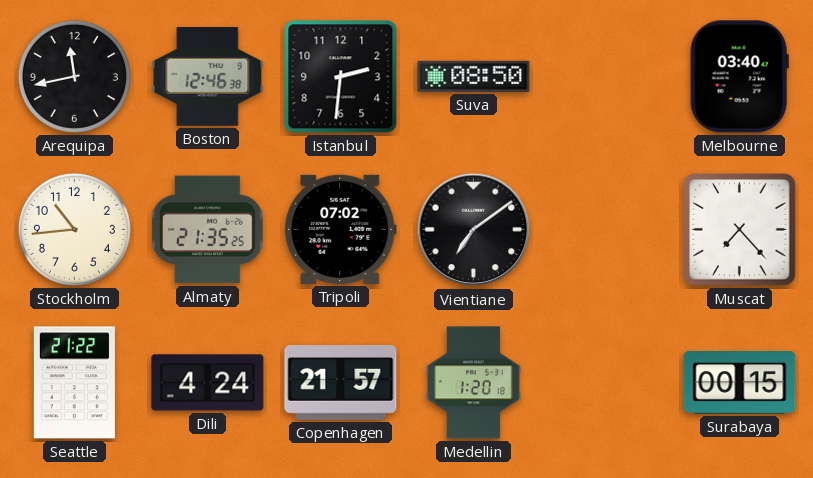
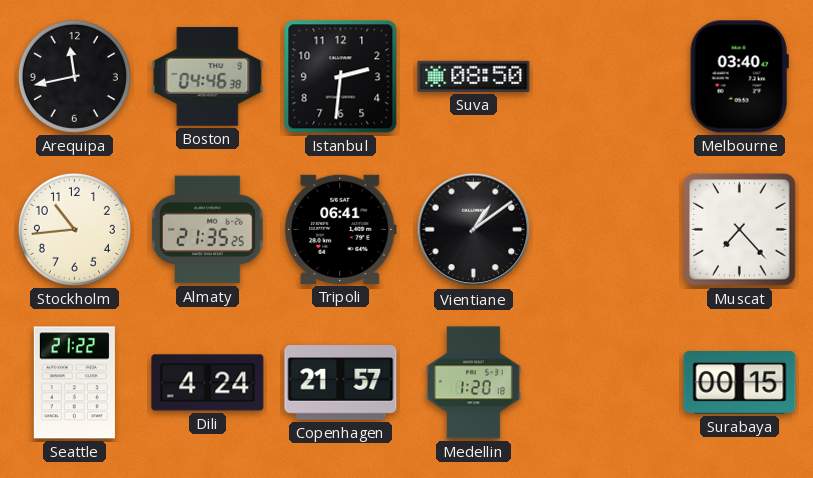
Boston: 12:46 -> 04:46
Tripoli: 07:02 -> 06:41
Vientiane: 7:09 -> 1:09
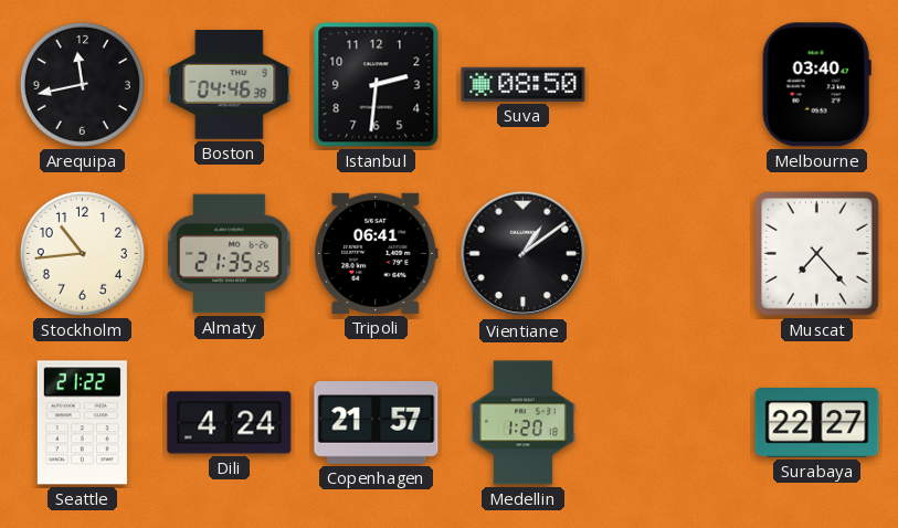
Surabaya: 00:15 -> 22:27
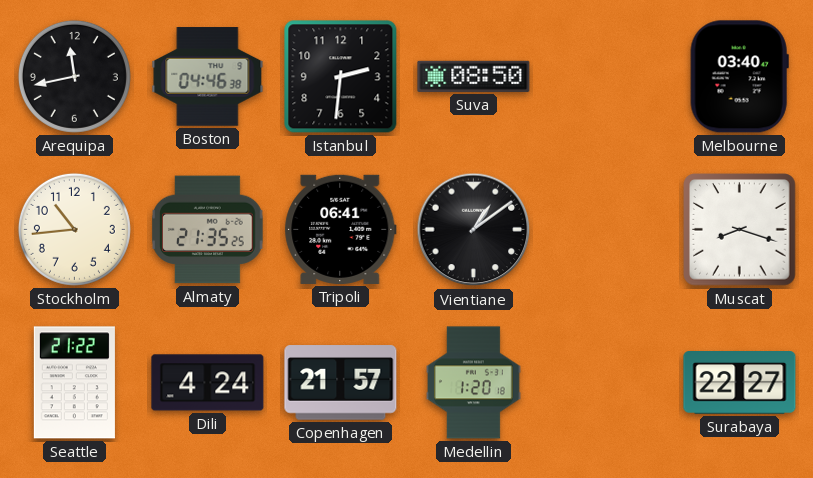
Muscat: 7:23 -> 8:18
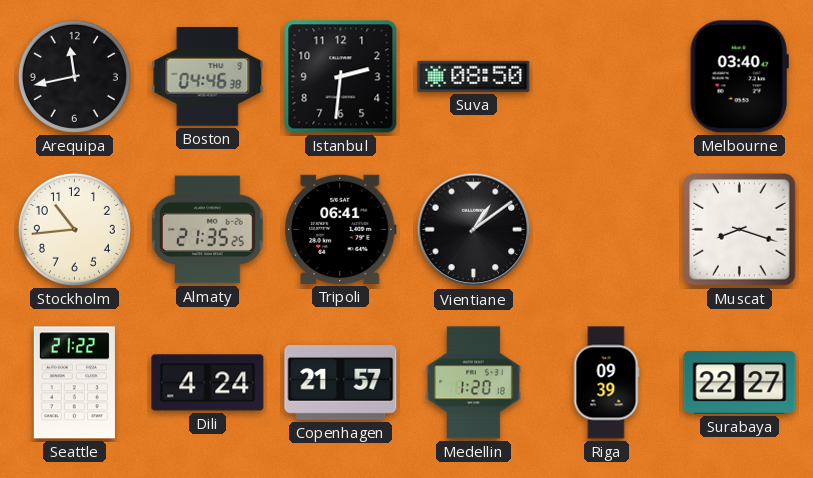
Riga: none -> 09:39
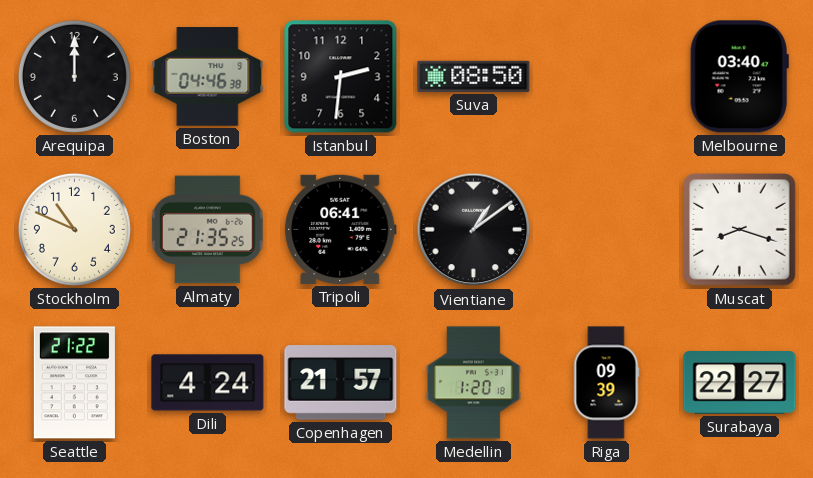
Arequipa: 11:43 -> 12:00
Stockholm: 10:44 -> 10:49
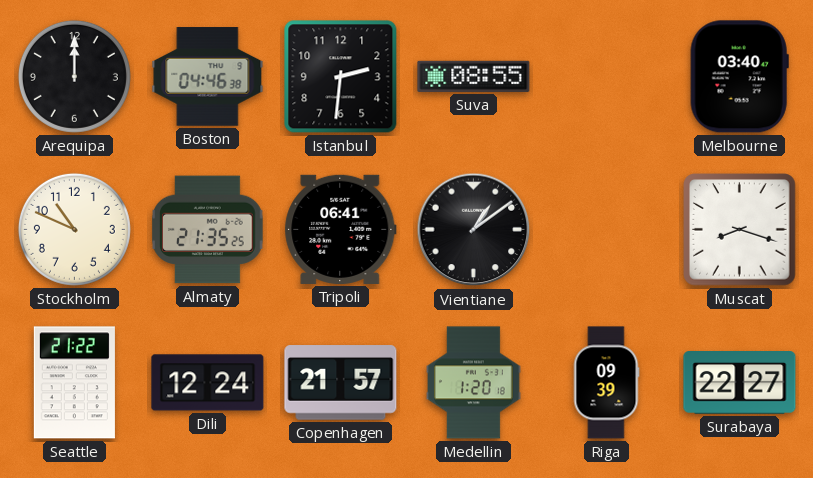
Suva: 08:50 -> 08:55
Dili: 4:24 -> 12:24
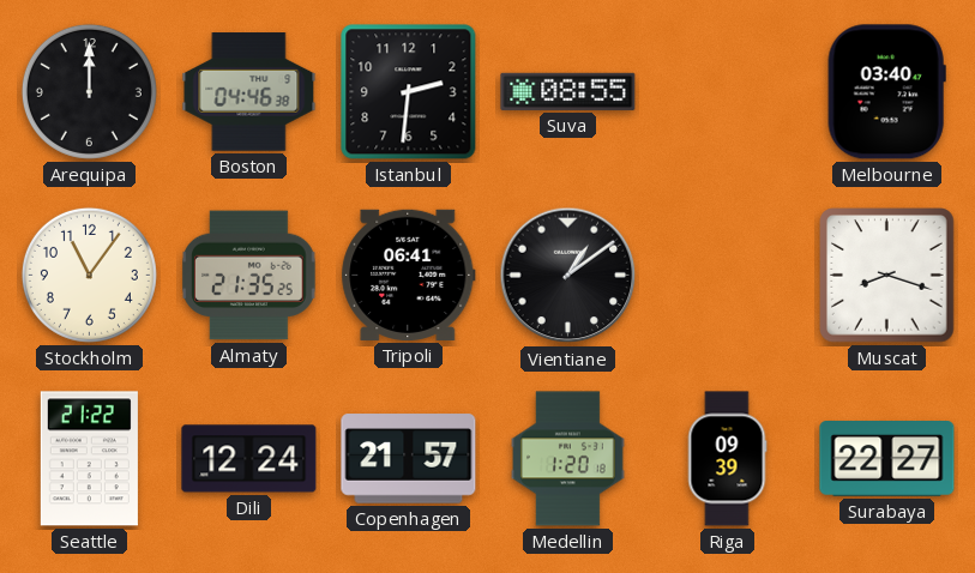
Stockholm: 10:49 -> 11:06
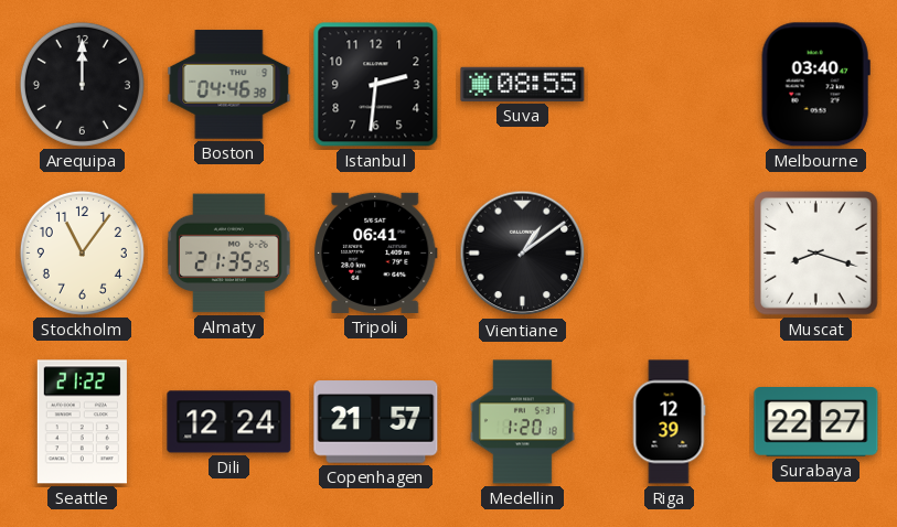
Riga: 09:39 -> 12:39
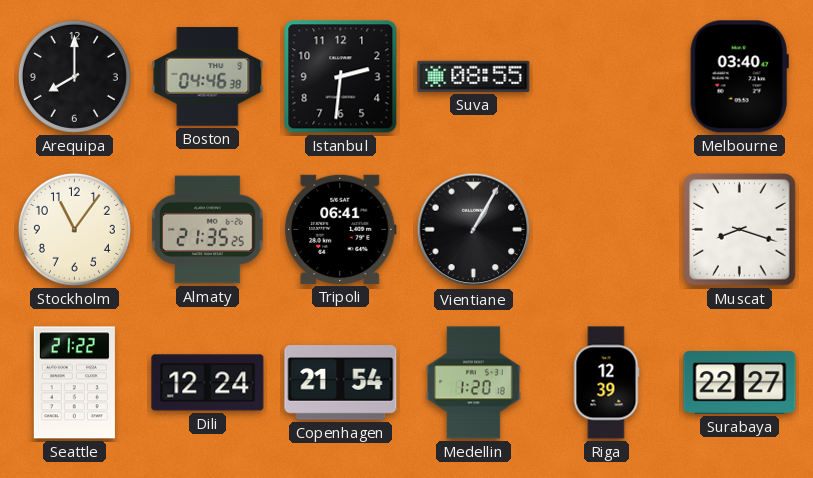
Arequipa: 12:00 -> 8:00
Vientiane: 1:09 -> 1:05
Copenhagen: 21:57 -> 21:54
